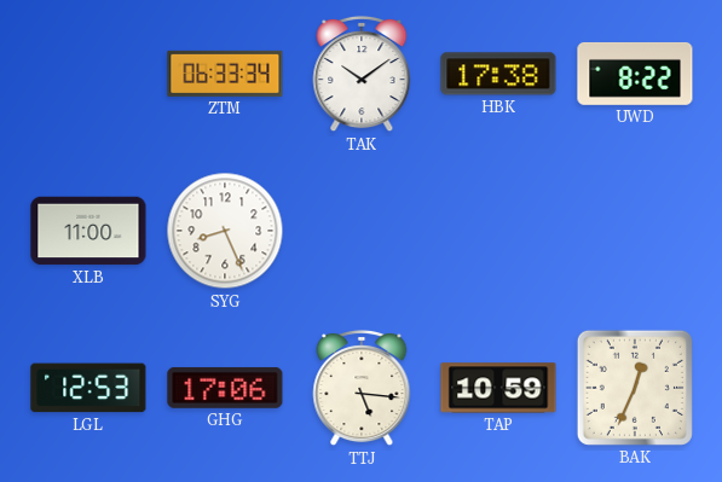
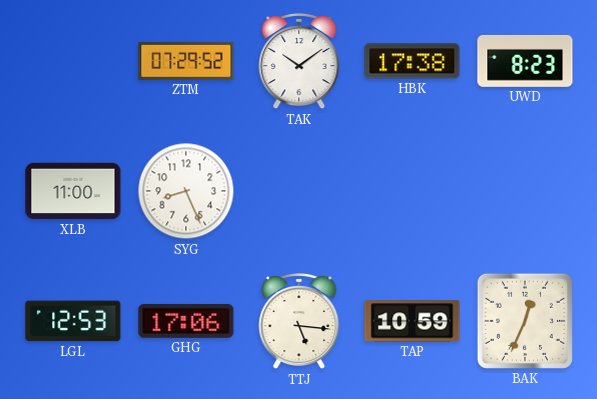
ZTM: 06:33 -> 07:29
UWD: 8:22 -> 8:23
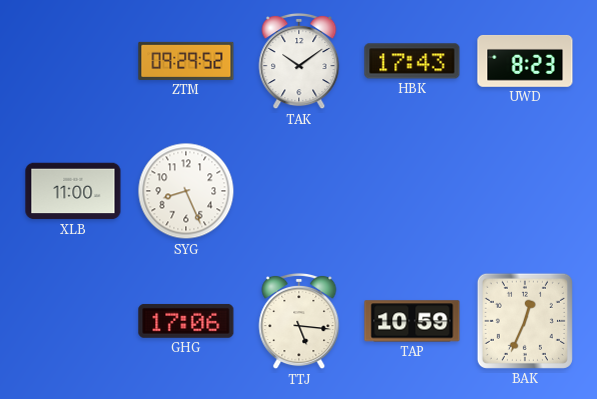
ZTM: 07:29 -> 09:29
HBK: 17:38 -> 17:43
LGL: 12:53 -> none
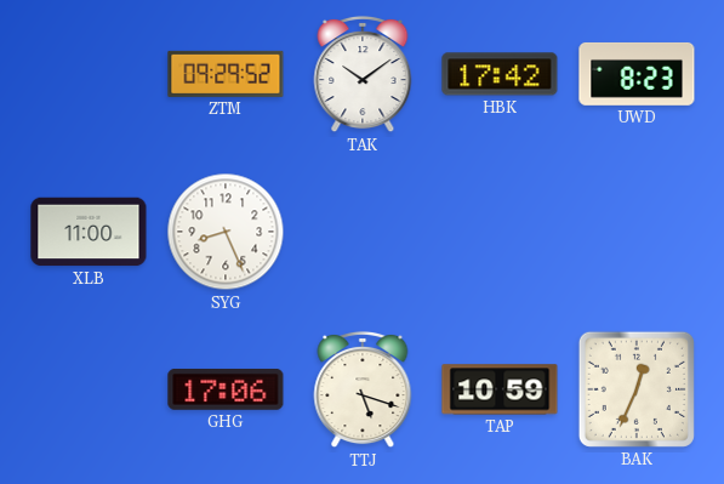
HBK: 17:43 -> 17:42
TTJ: 5:16 -> 5:18
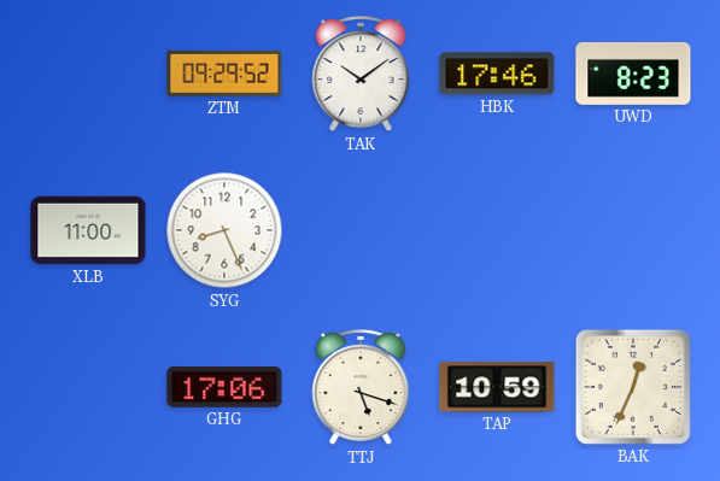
HBK: 17:42 -> 17:46
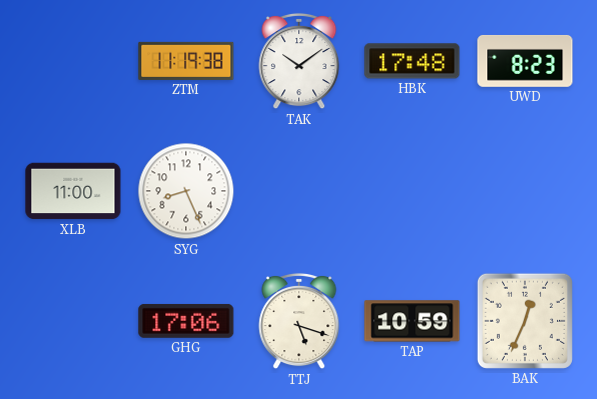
ZTM: 09:29 -> 11:19
HBK: 17:46 -> 17:48
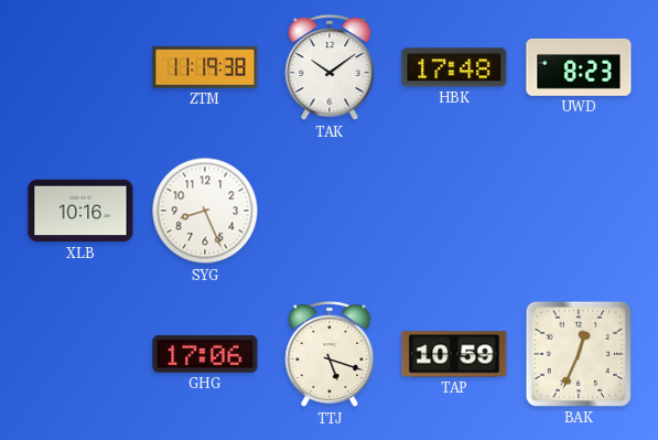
XLB: 11:00 -> 10:16
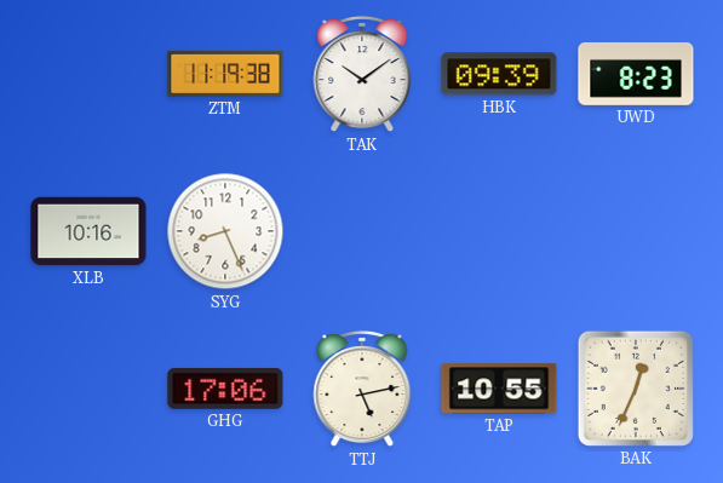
HBK: 17:48 -> 09:39
TTJ: 5:18 -> 5:13
TAP: 10:59 -> 10:55
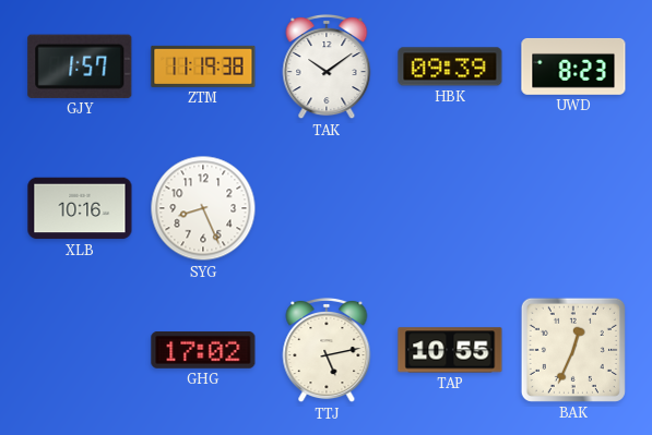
GJY: none -> 1:57
GHG: 17:06 -> 17:02
